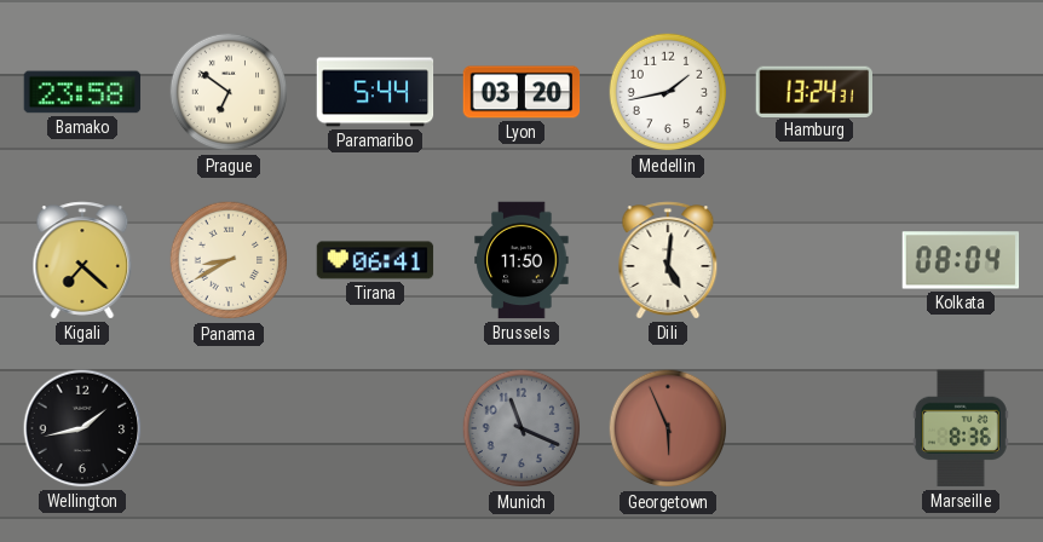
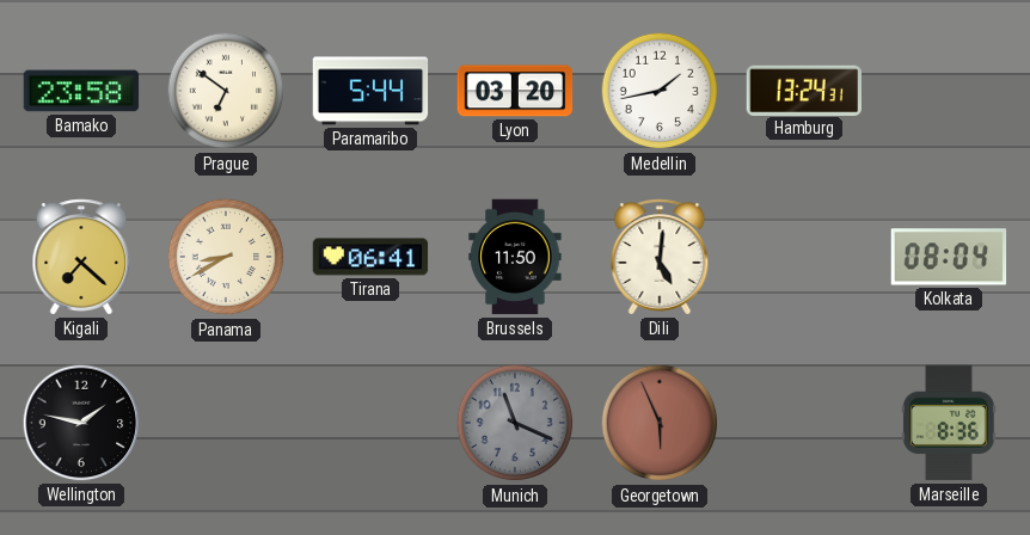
Wellington: 1:43 -> 1:47
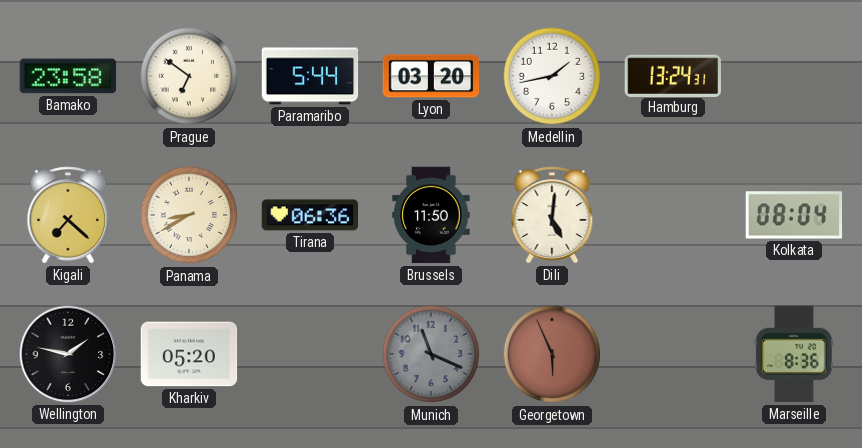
Tirana: 06:41 -> 06:36
Kharkiv: none -> 05:20
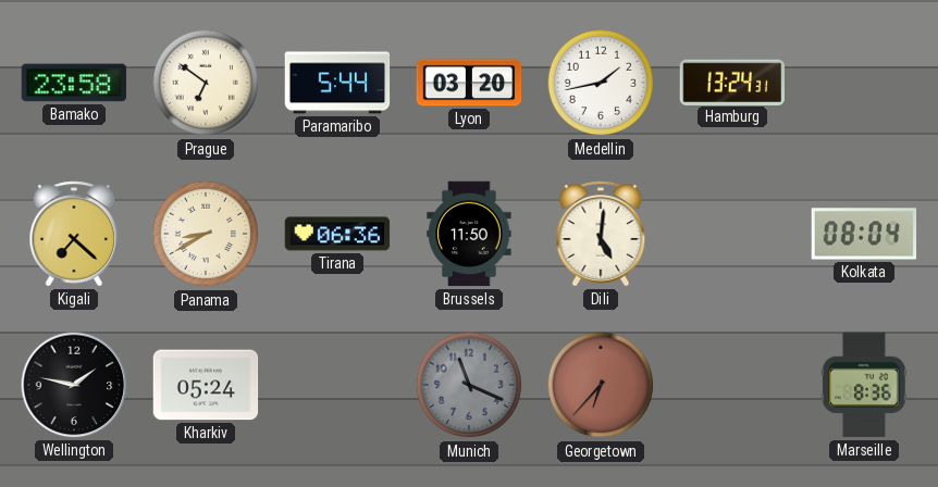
Kharkiv: 05:20 -> 05:24
Georgetown: 5:56 -> 6:37
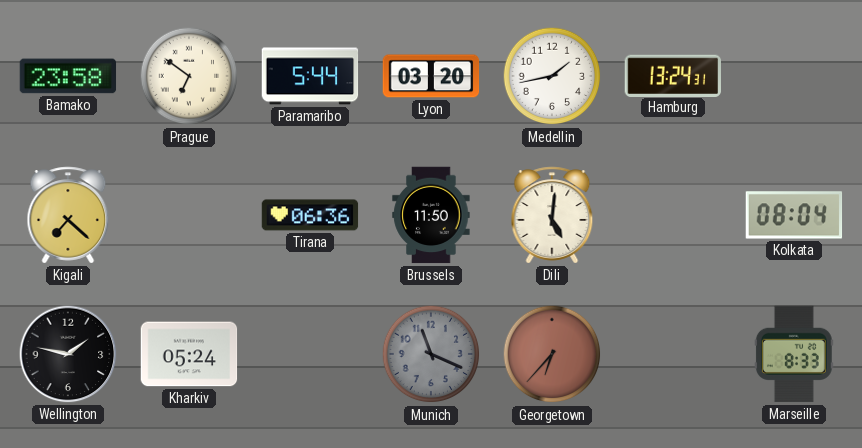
Panama: 8:40 -> none
Marseille: 8:36 -> 8:33
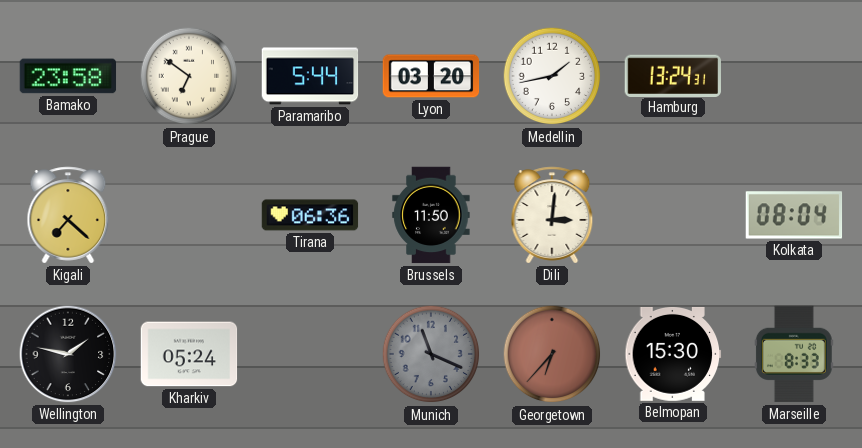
Dili: 5:01 -> 3:01
Belmopan: none -> 15:30
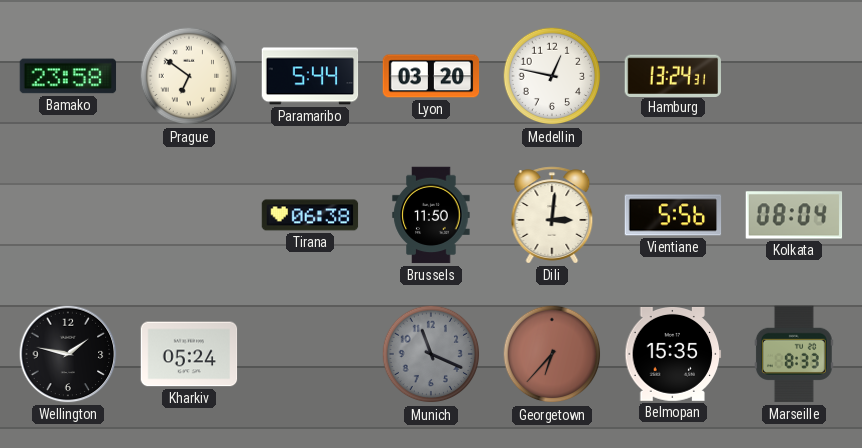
Medellin: 1:43 -> 12:47
Kigali: 7:22 -> none
Tirana: 06:36 -> 06:38
Vientiane: none -> 5:56
Belmopan: 15:30 -> 15:35
